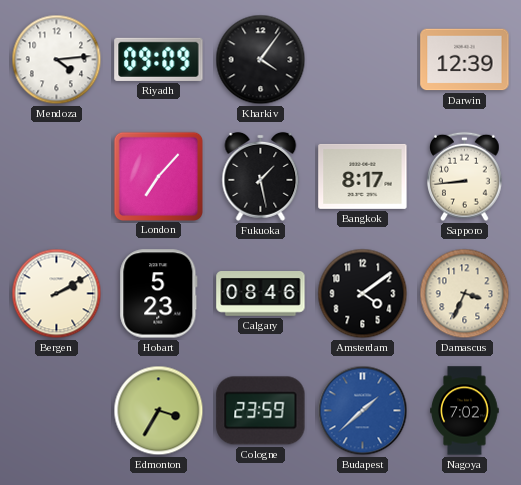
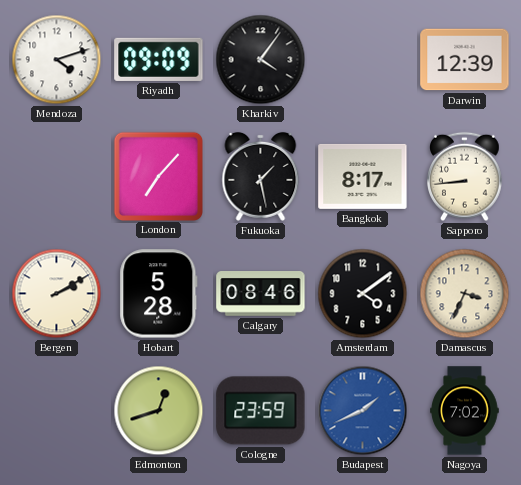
Mendoza: 4:14 -> 4:12
Hobart: 5:23 -> 5:28
Edmonton: 3:35 -> 12:42
Budapest: 1:38 -> 1:41
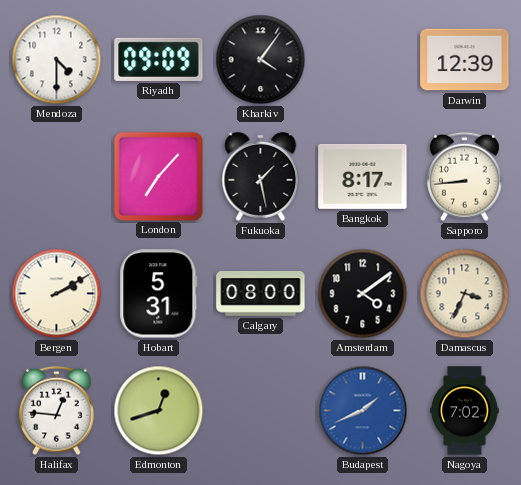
Mendoza: 4:12 -> 4:30
Hobart: 5:28 -> 5:31
Calgary: 08:46 -> 08:00
Halifax: none -> 12:46
Cologne: 23:59 -> none
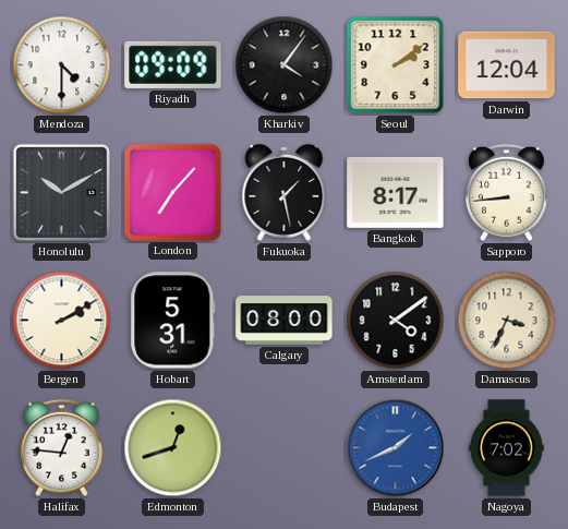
Seoul: none -> 2:09
Darwin: 12:39 -> 12:04
Honolulu: none -> 10:10
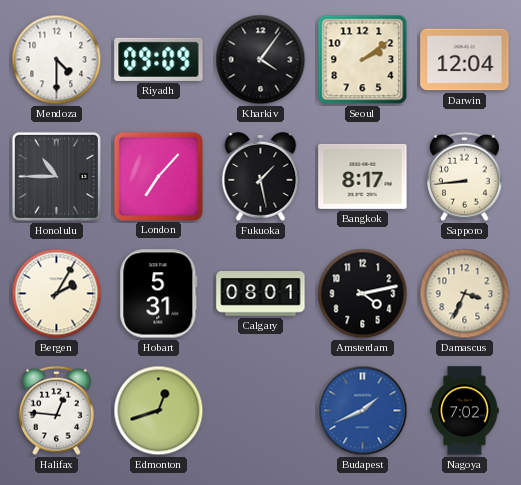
Honolulu: 10:10 -> 10:45
Bergen: 2:10 -> 2:05
Calgary: 08:00 -> 08:01
Amsterdam: 4:09 -> 4:13
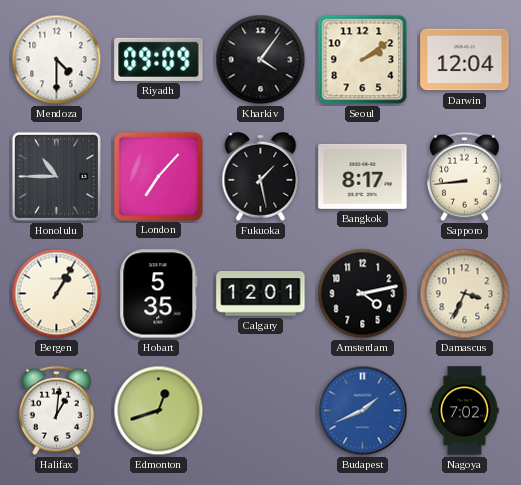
Bergen: 2:05 -> 1:05
Hobart: 5:31 -> 5:35
Calgary: 08:01 -> 12:01
Halifax: 12:46 -> 1:01
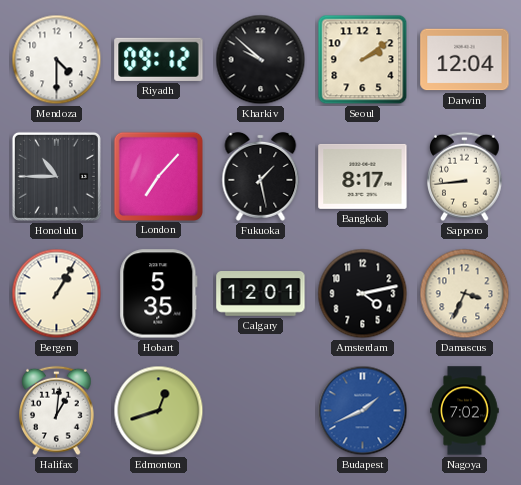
Riyadh: 09:09 -> 09:12
Kharkiv: 4:06 -> 9:52
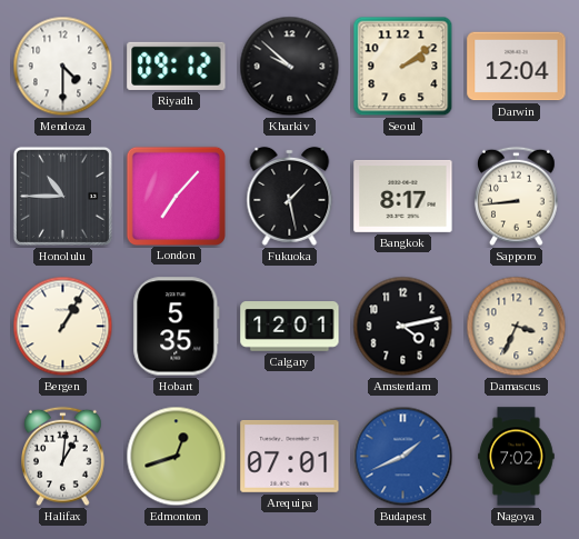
Arequipa: none -> 07:01
